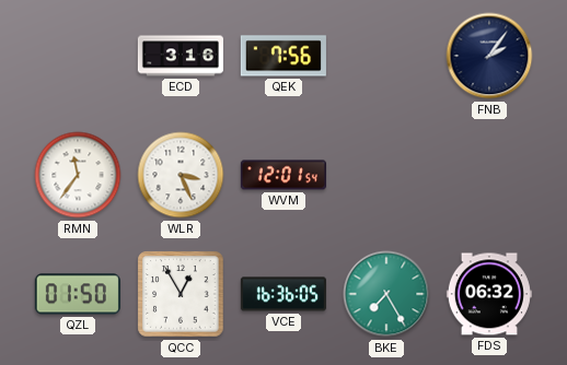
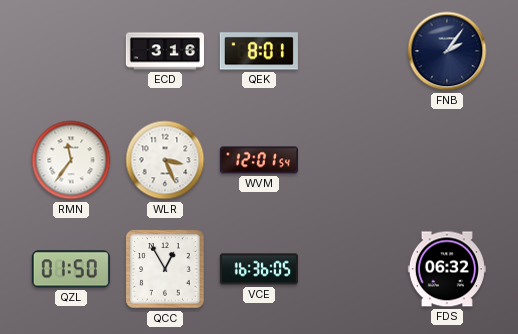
QEK: 7:56 -> 8:01
BKE: 7:25 -> none
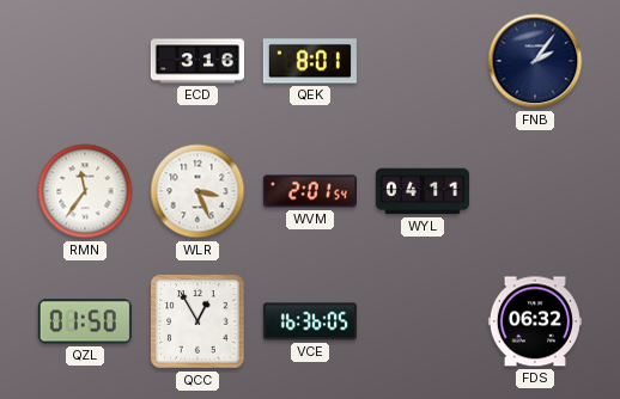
WVM: 12:01 -> 2:01
WYL: none -> 04:11
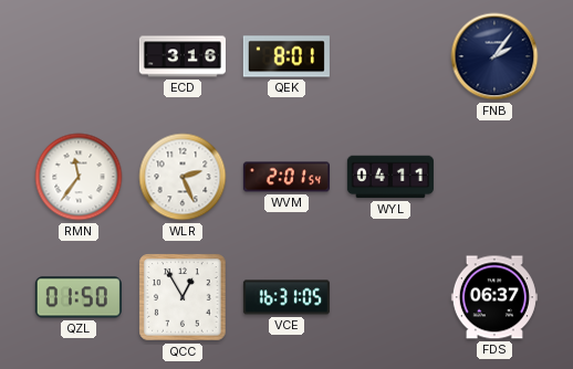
WLR: 3:26 -> 2:26
VCE: 16:36 -> 16:31
FDS: 06:32 -> 06:37
